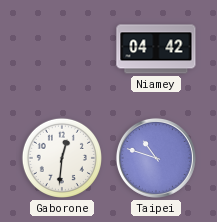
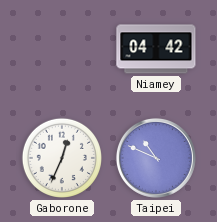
Gaborone: 12:31 -> 12:34
Taipei: 10:48 -> 10:49
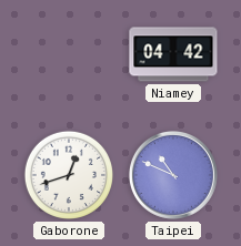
Gaborone: 12:34 -> 12:42
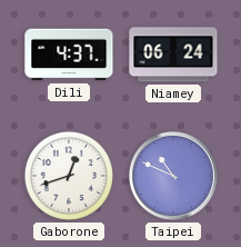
Dili: none -> 4:37
Niamey: 04:42 -> 06:24
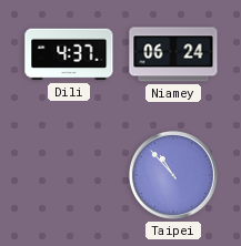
Gaborone: 12:42 -> none
Taipei: 10:49 -> 10:53
